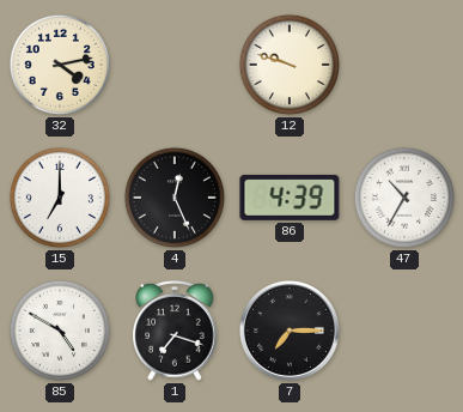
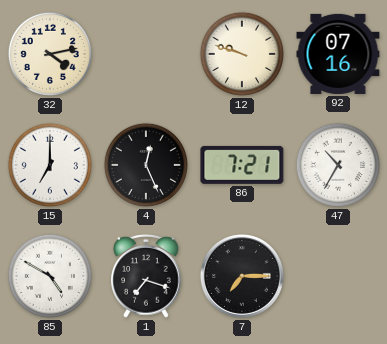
92: none -> 07:16
86: 4:39 -> 7:21
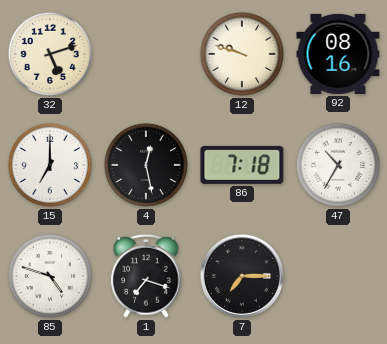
32: 4:13 -> 5:12
92: 07:16 -> 08:16
4: 12:26 -> 12:28
86: 7:21 -> 7:18
85: 4:50 -> 4:48
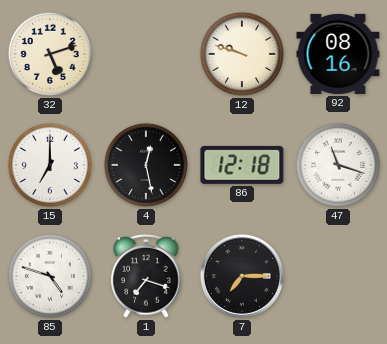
86: 7:18 -> 12:18
47: 10:35 -> 11:18
